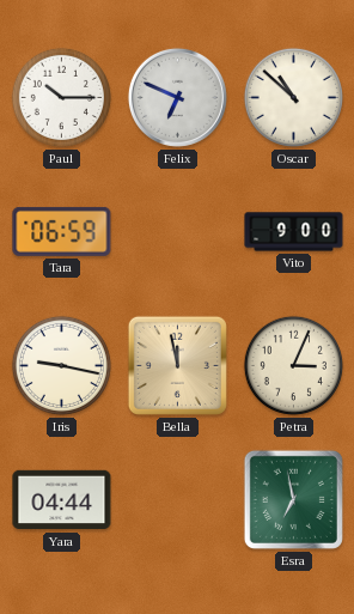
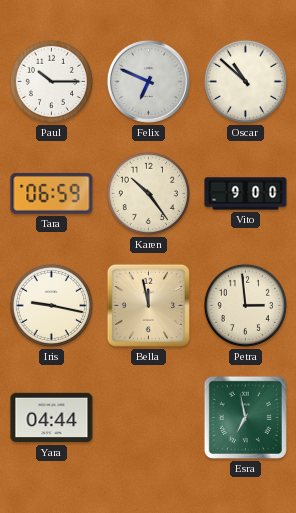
Karen: none -> 10:24
Petra: 3:04 -> 2:59
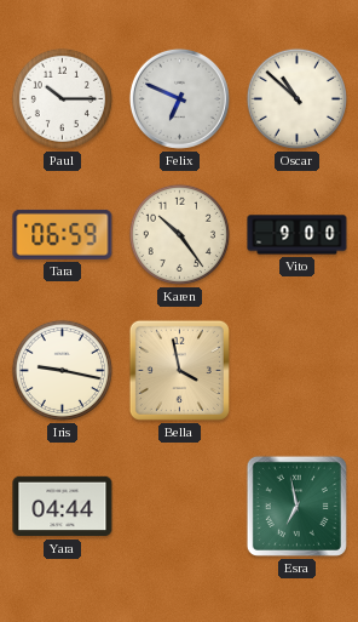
Bella: 11:58 -> 3:58
Petra: 2:59 -> none
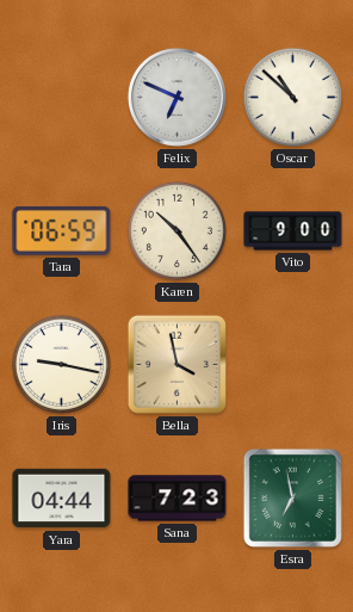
Paul: 10:15 -> none
Sana: none -> 7:23
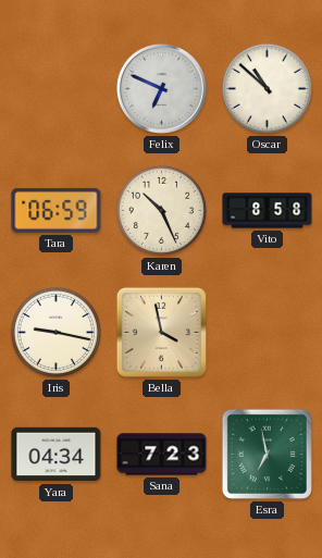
Karen: 10:24 -> 10:26
Vito: 9:00 -> 8:58
Yara: 04:44 -> 04:34
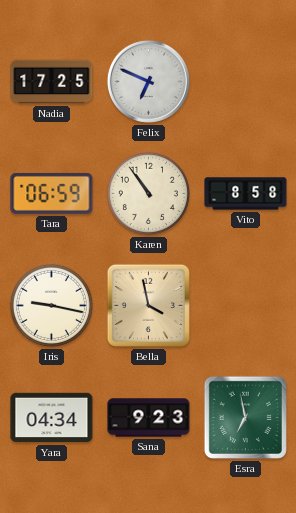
Nadia: none -> 17:25
Oscar: 10:52 -> none
Karen: 10:26 -> 10:54
Sana: 7:23 -> 9:23
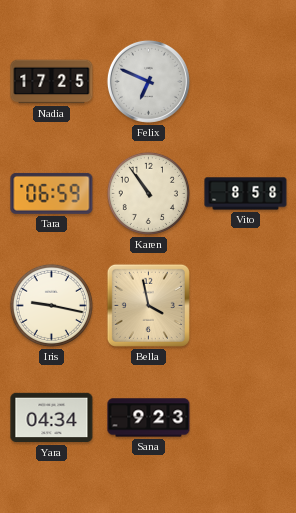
Esra: 6:58 -> none
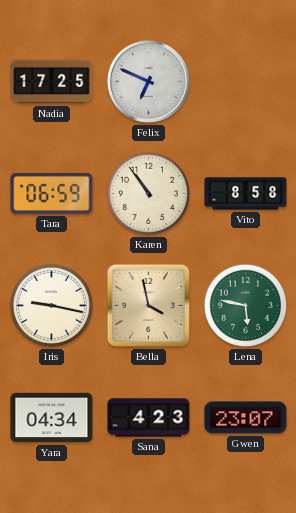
Lena: none -> 5:47
Sana: 9:23 -> 4:23
Gwen: none -> 23:07
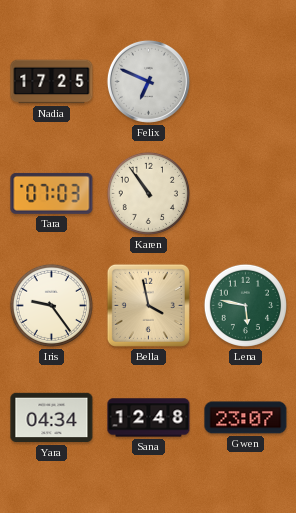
Tara: 06:59 -> 07:03
Vito: 8:58 -> none
Iris: 9:17 -> 9:24
Sana: 4:23 -> 12:48
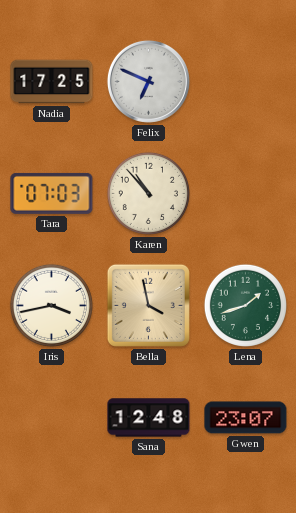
Karen: 10:54 -> 10:53
Iris: 9:24 -> 3:43
Lena: 5:47 -> 1:42
Yara: 04:34 -> none
